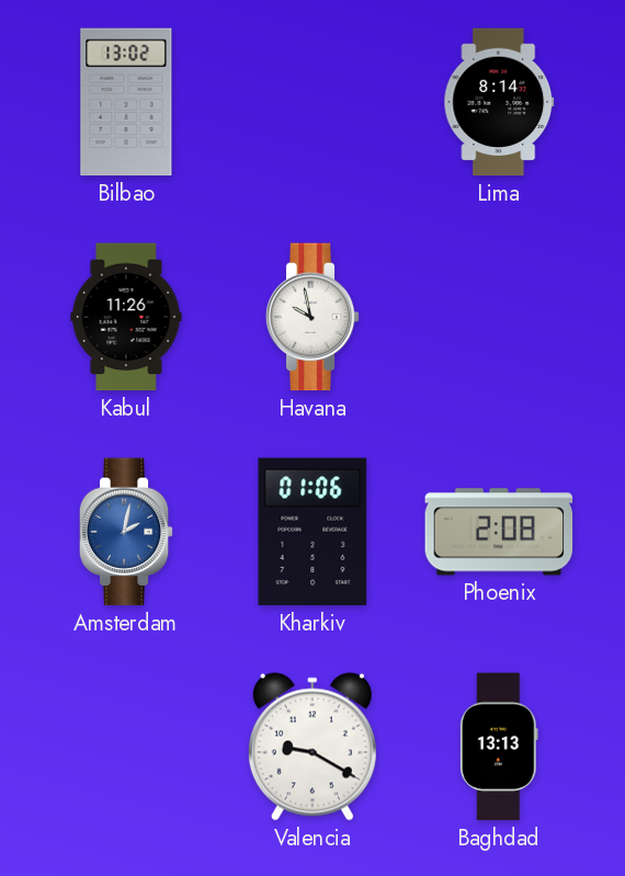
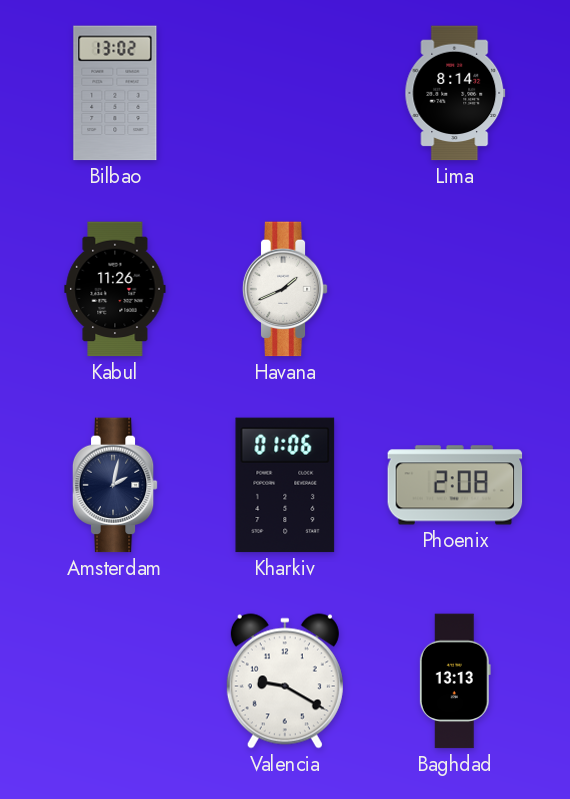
Havana: 9:58 -> 1:41
Amsterdam dial: blue -> navy
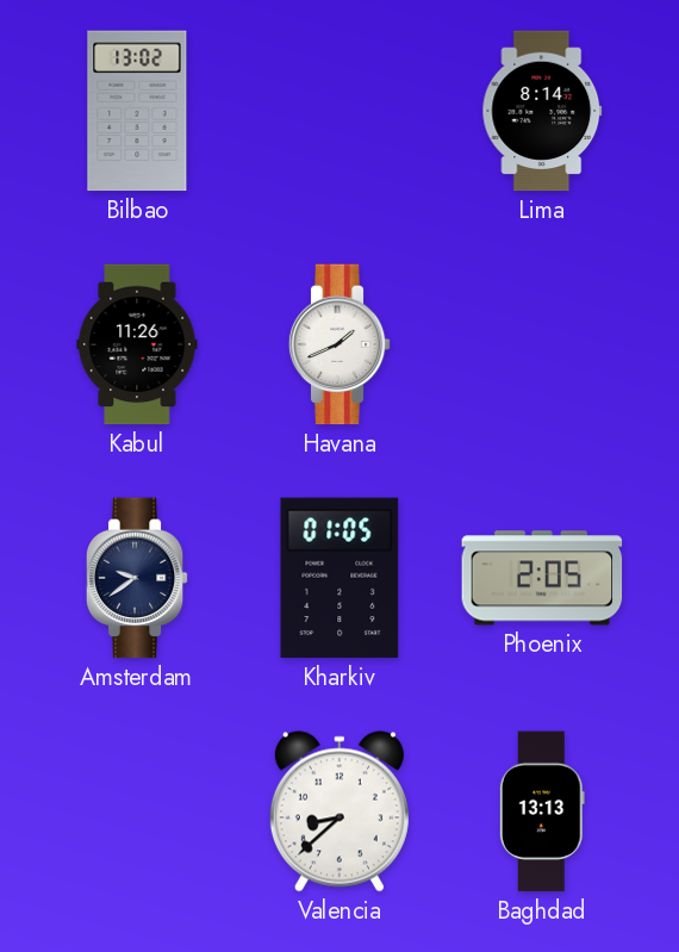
Amsterdam: 2:02 -> 9:39
Kharkiv: 01:06 -> 01:05
Phoenix: 2:08 -> 2:05
Valencia: 9:20 -> 8:38
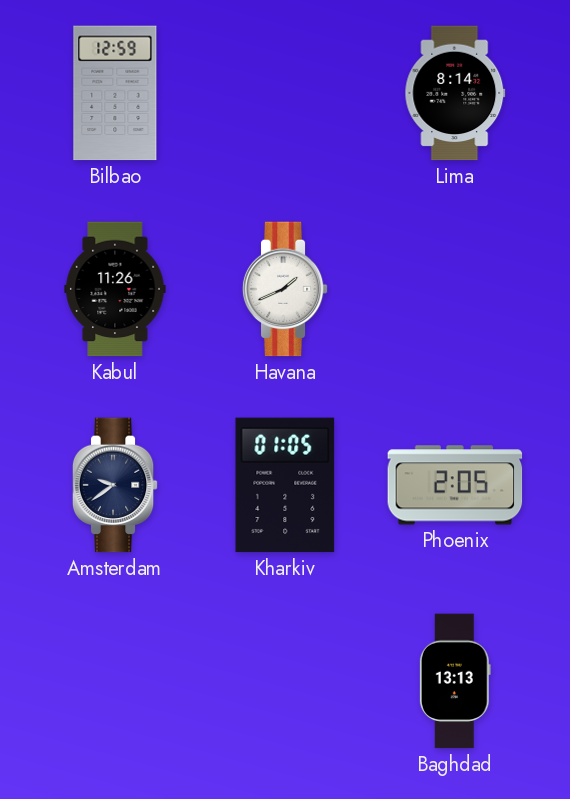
Bilbao: 13:02 -> 12:59
Valencia: 8:38 -> none
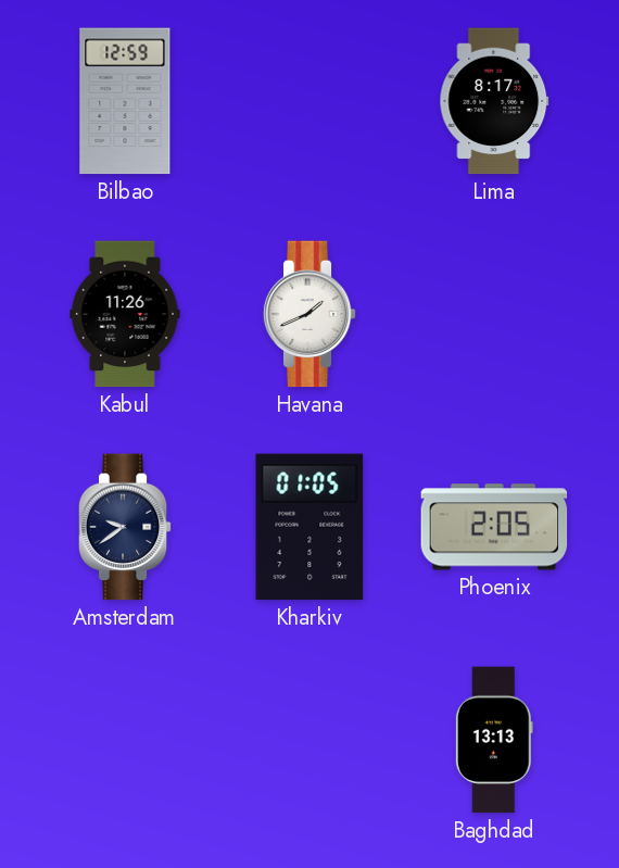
Lima: 8:14 -> 8:17
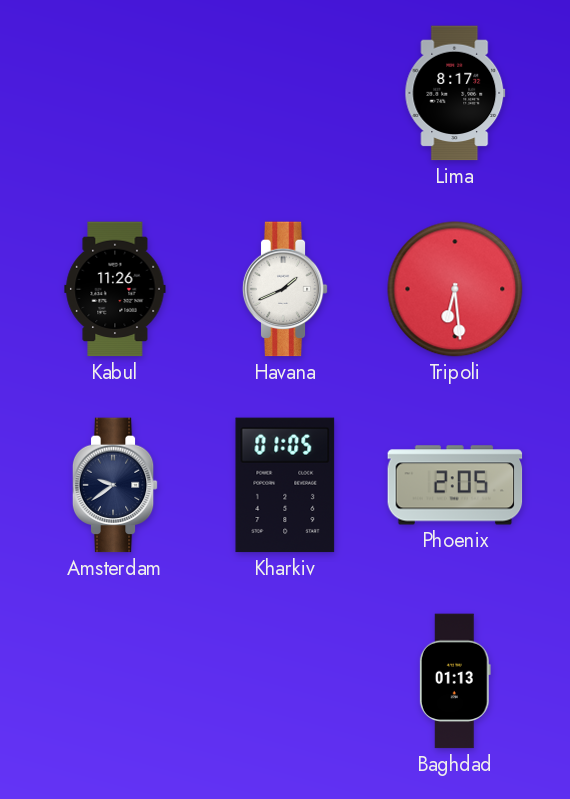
Bilbao: 12:59 -> none
Tripoli: none -> 6:29
Baghdad: 13:13 -> 01:13
